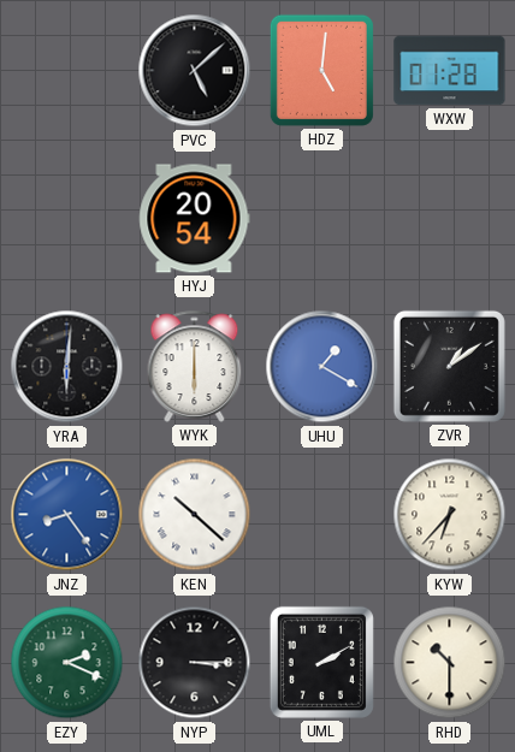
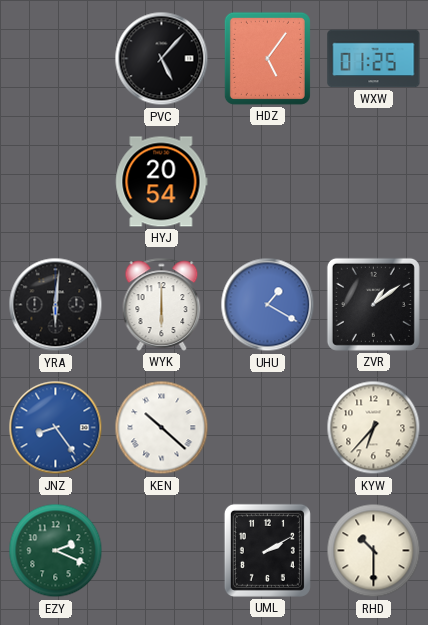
PVC: 5:08 -> 5:07
HDZ: 5:01 -> 5:06
WXW: 01:28 -> 01:25
NYP: 3:15 -> none
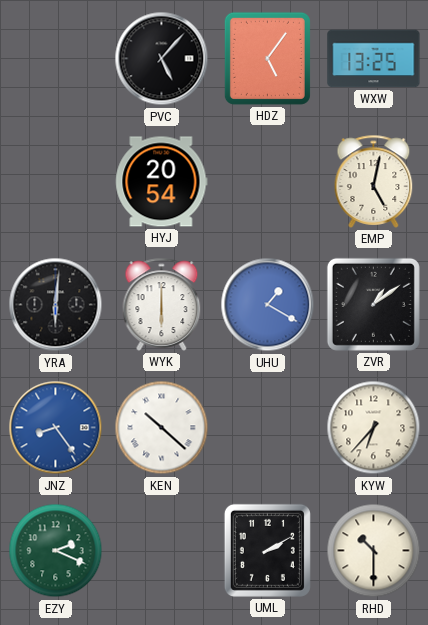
WXW: 01:25 -> 13:25
EMP: none -> 5:02
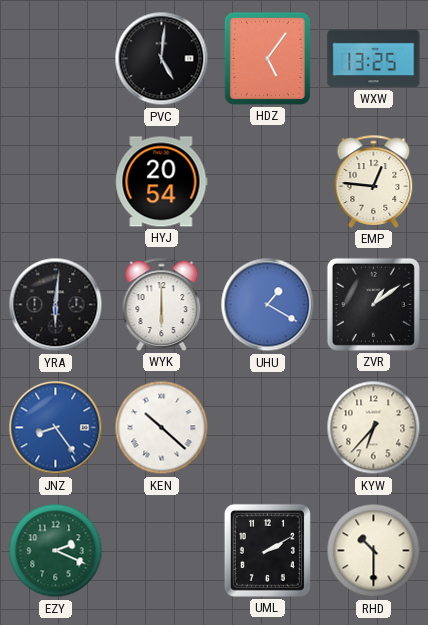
PVC: 5:07 -> 5:01
EMP: 5:02 -> 12:46
